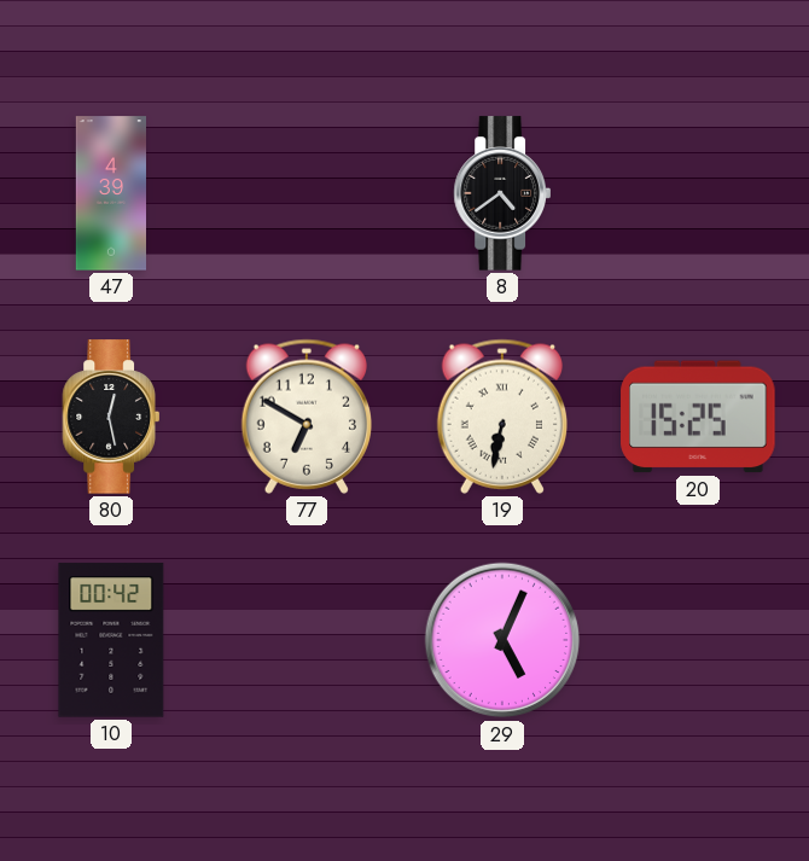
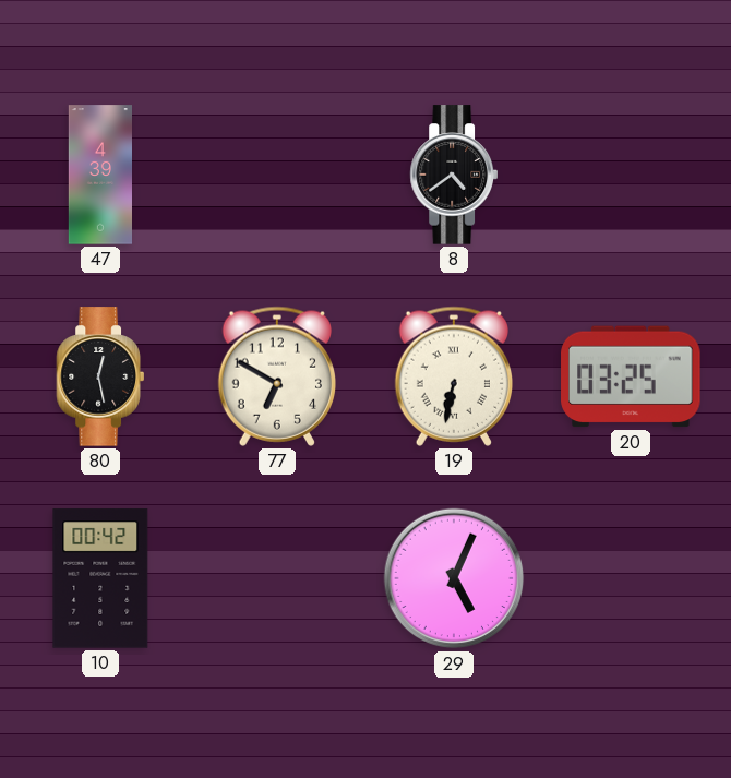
20: 15:25 -> 03:25
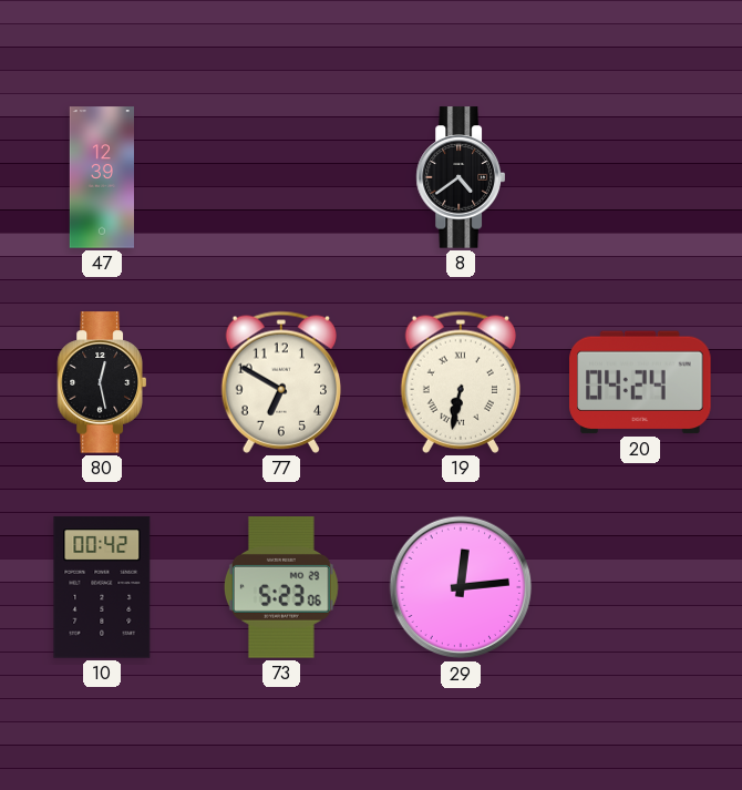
47: 4:39 -> 12:39
20: 03:25 -> 04:24
73: none -> 5:23
29: 5:04 -> 12:14
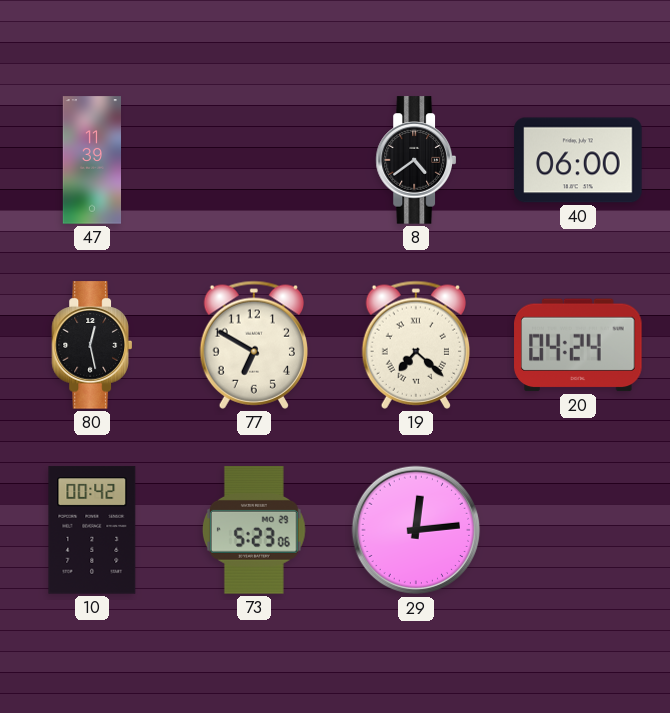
47: 12:39 -> 11:39
40: none -> 06:00
19: 6:32 -> 7:22
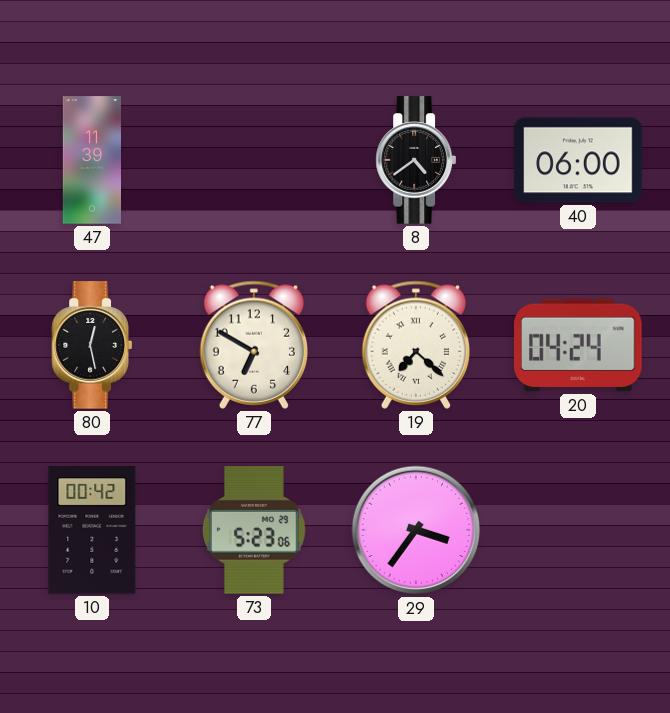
29: 12:14 -> 3:36
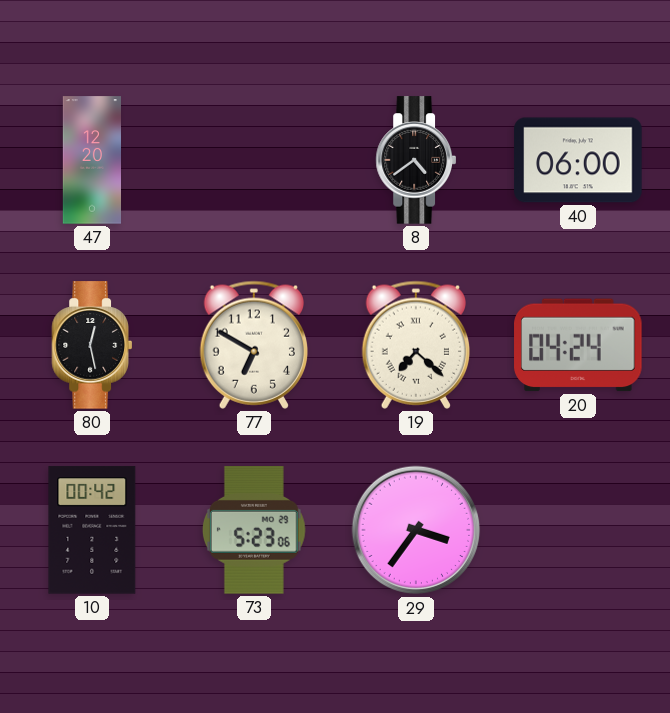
47: 11:39 -> 12:20
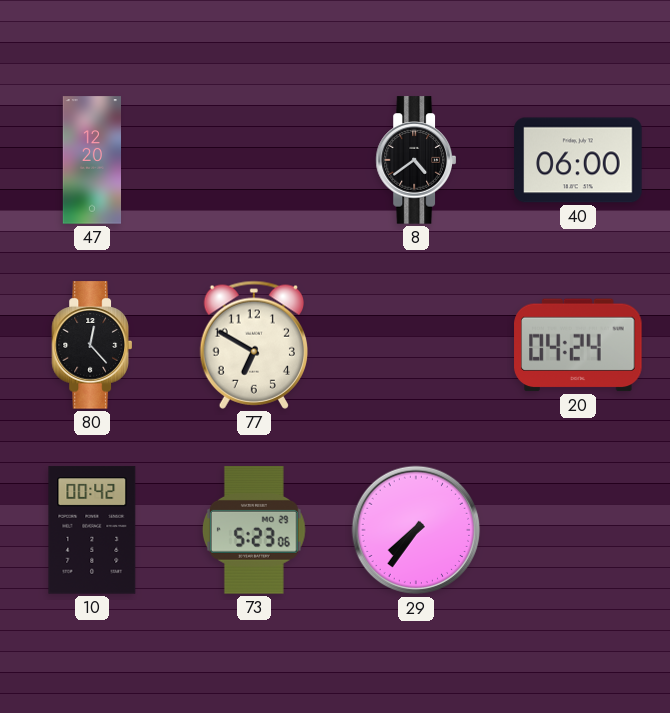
80: 12:28 -> 12:23
19: 7:22 -> none
29: 3:36 -> 7:36
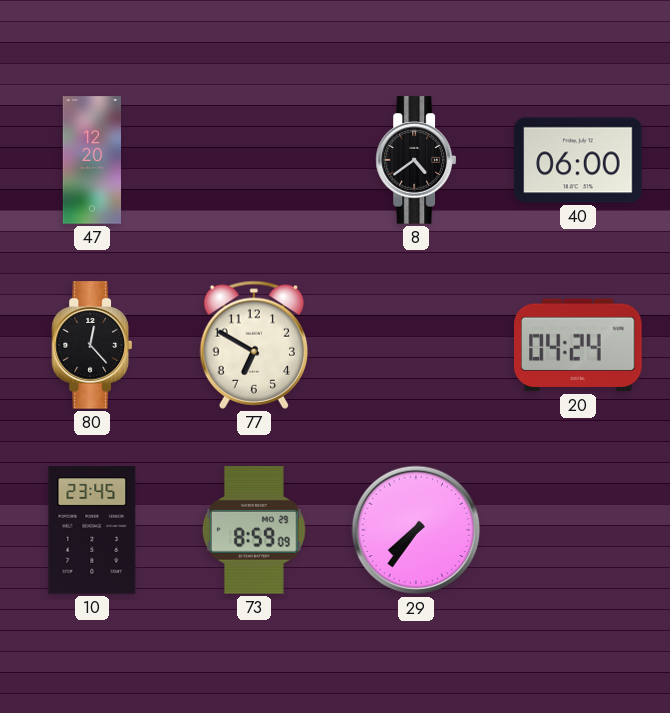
10: 00:42 -> 23:45
73: 5:23 -> 8:59
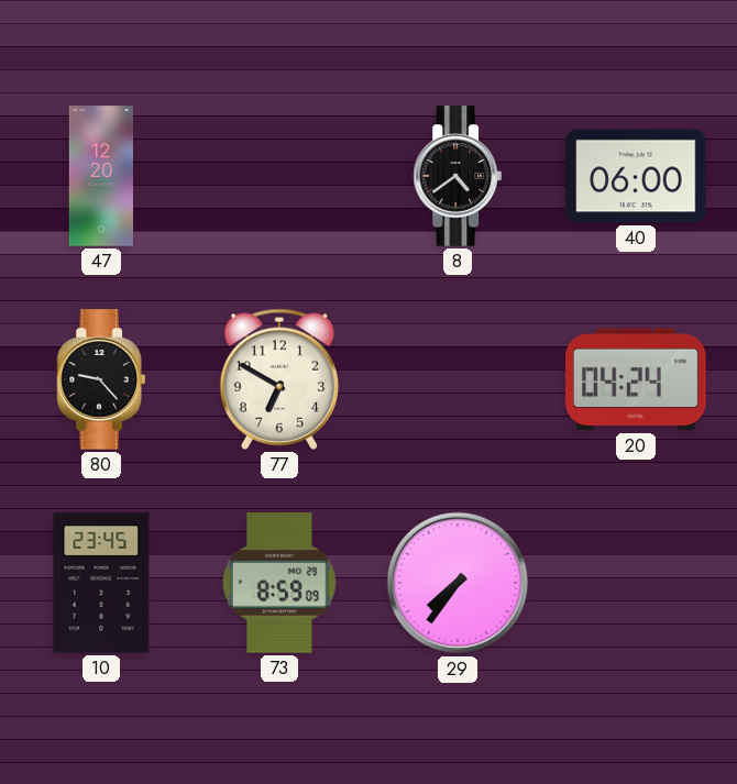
80: 12:23 -> 9:23
